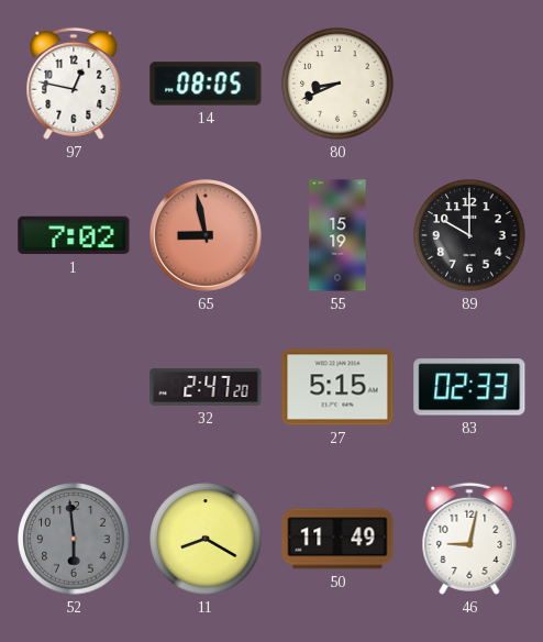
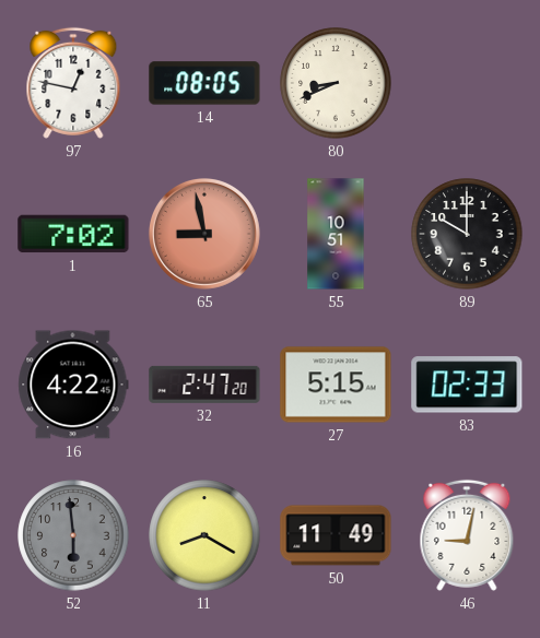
55: 15:19 -> 10:51
16: none -> 4:22
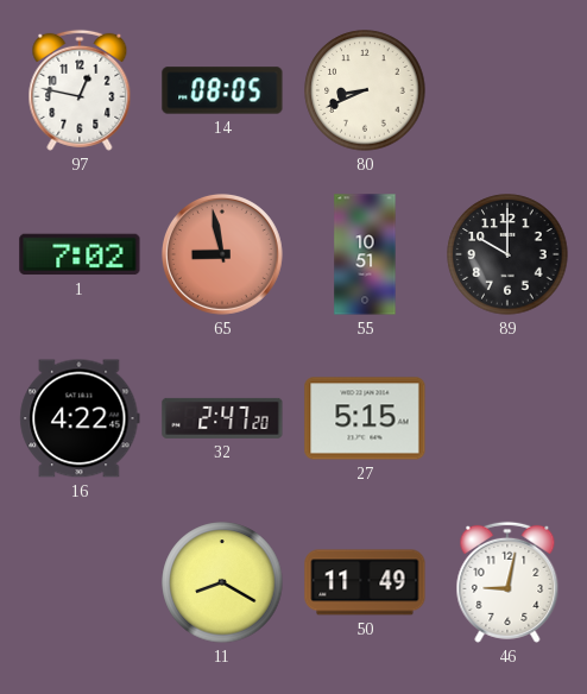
83: 02:33 -> none
52: 5:59 -> none
